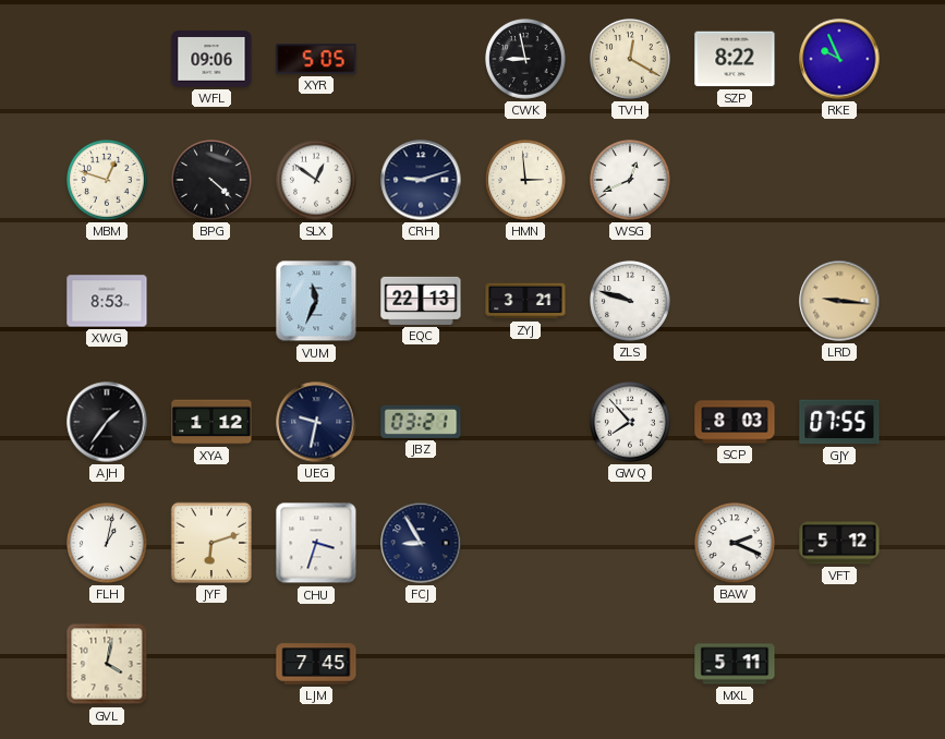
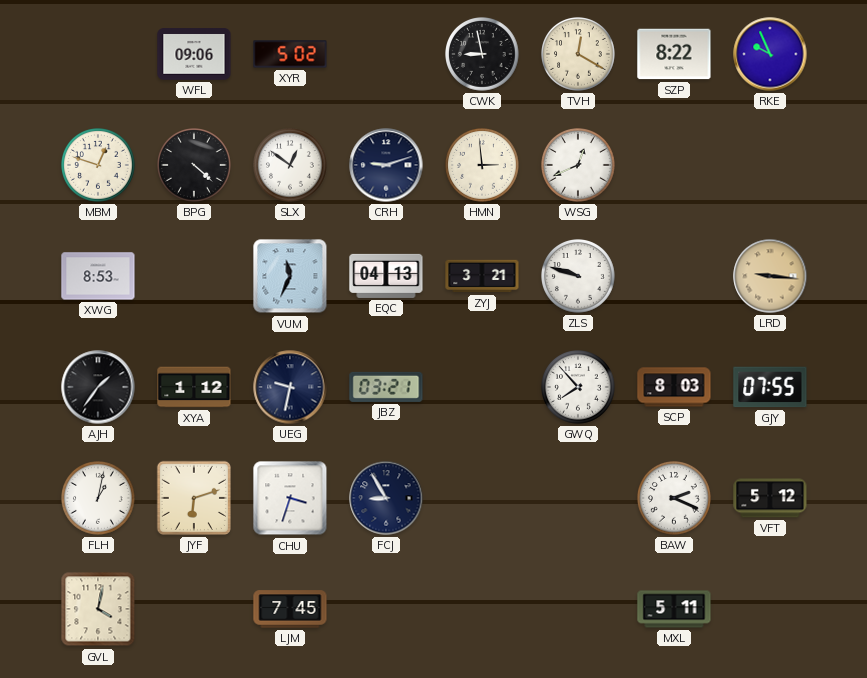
XYR: 5:05 -> 5:02
EQC: 22:13 -> 04:13
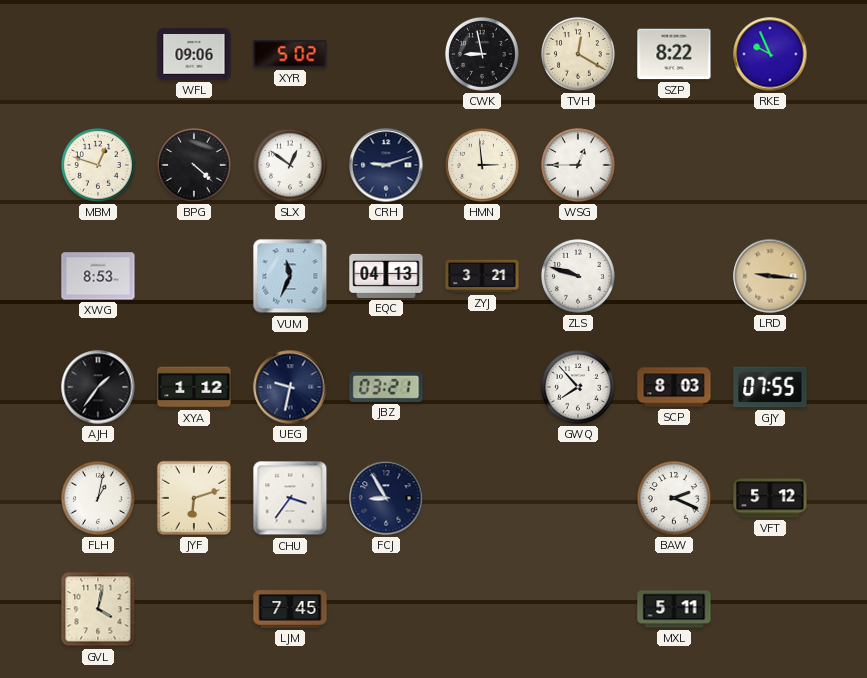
WSG: 12:41 -> 12:45
CHU: 3:33 -> 3:36
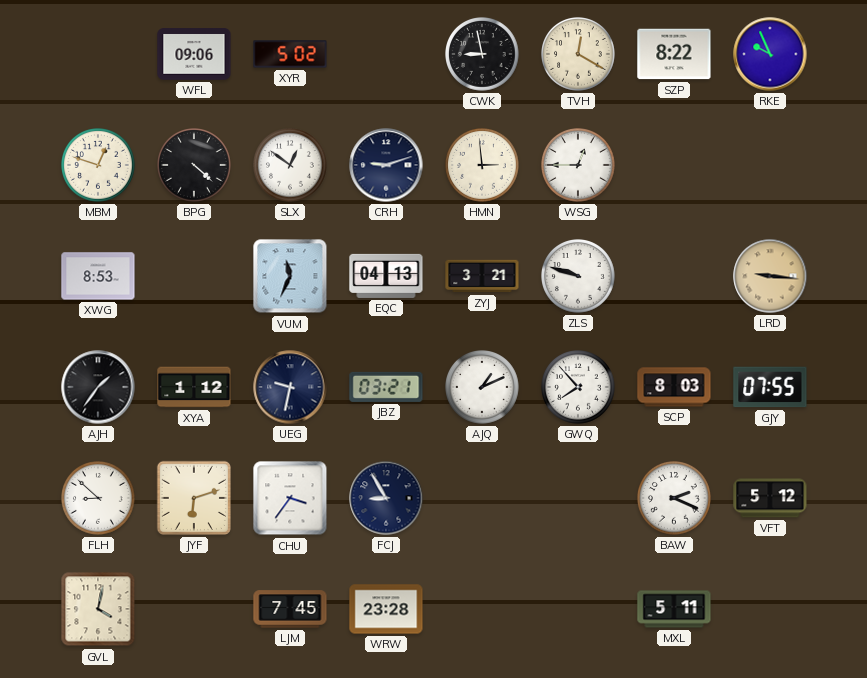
AJQ: none -> 1:11
FLH: 1:02 -> 8:52
WRW: none -> 23:28
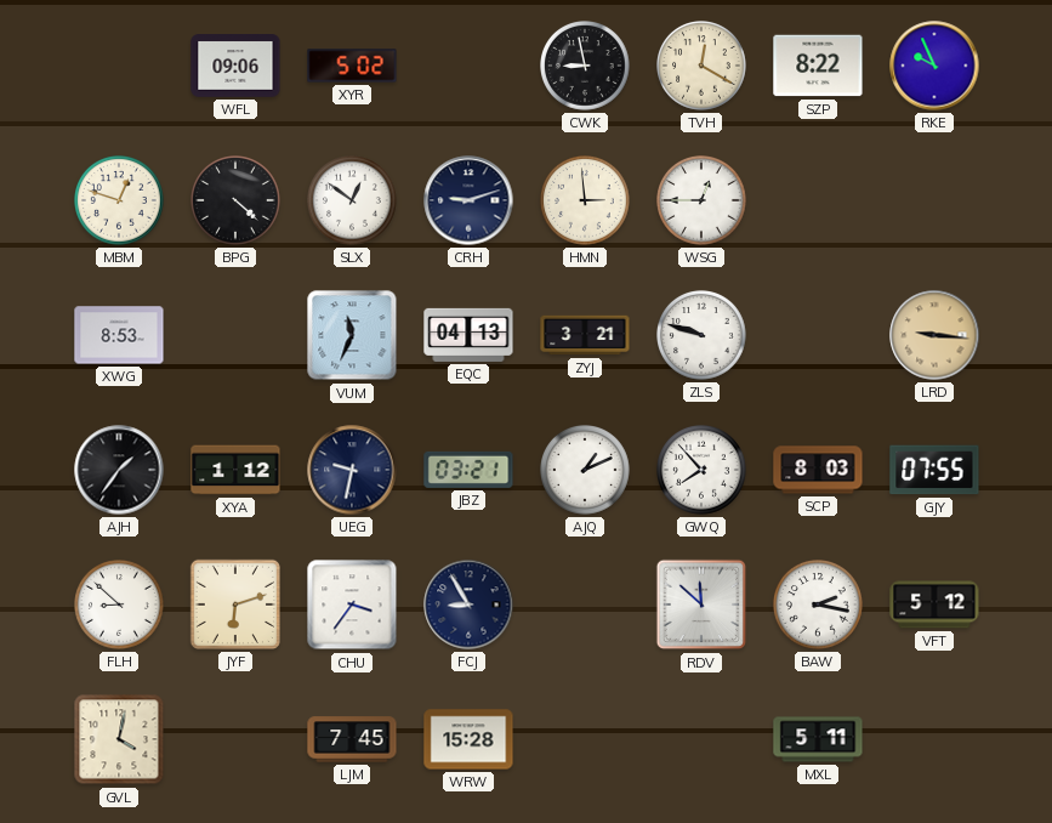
RDV: none -> 11:52
BAW: 2:19 -> 2:17
WRW: 23:28 -> 15:28
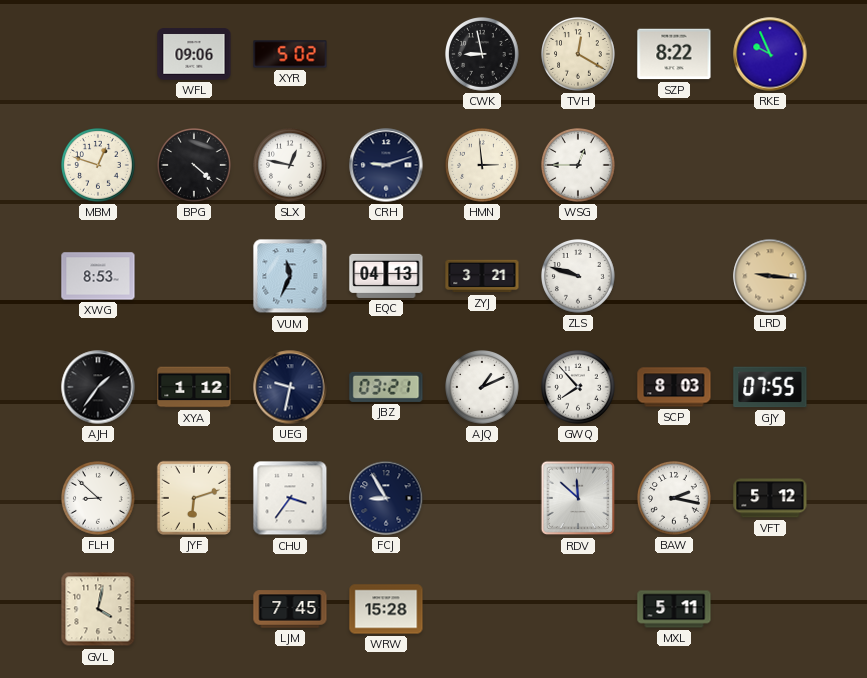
SLX: 12:51 -> 12:47
